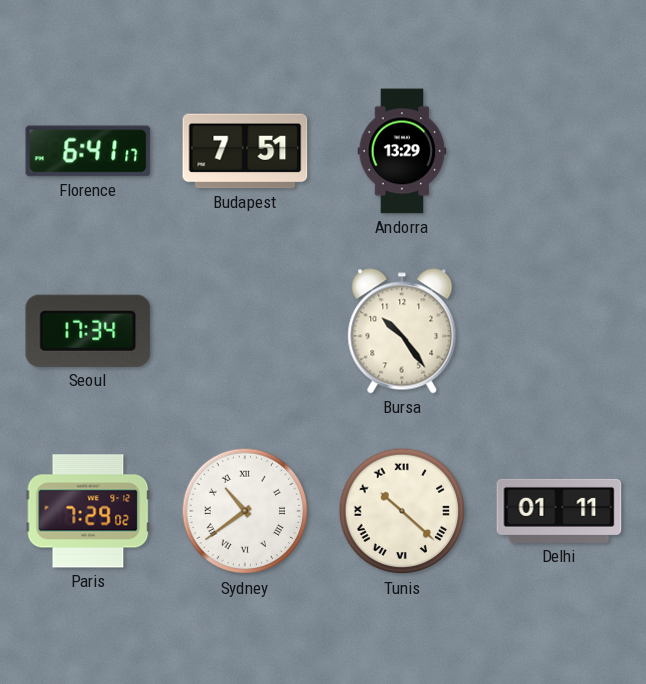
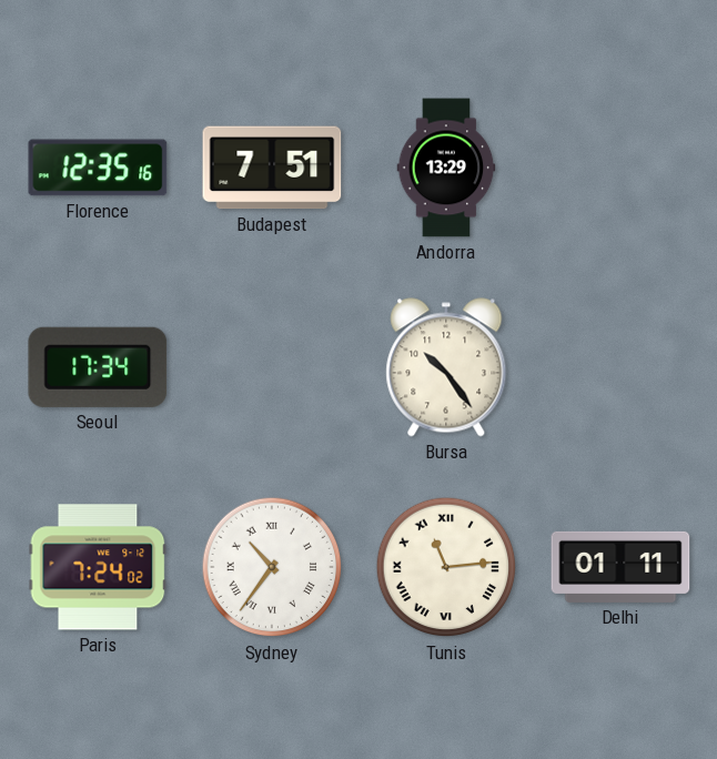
Florence: 6:41 -> 12:35
Paris: 7:29 -> 7:24
Sydney: 10:39 -> 10:36
Tunis: 10:22 -> 11:14
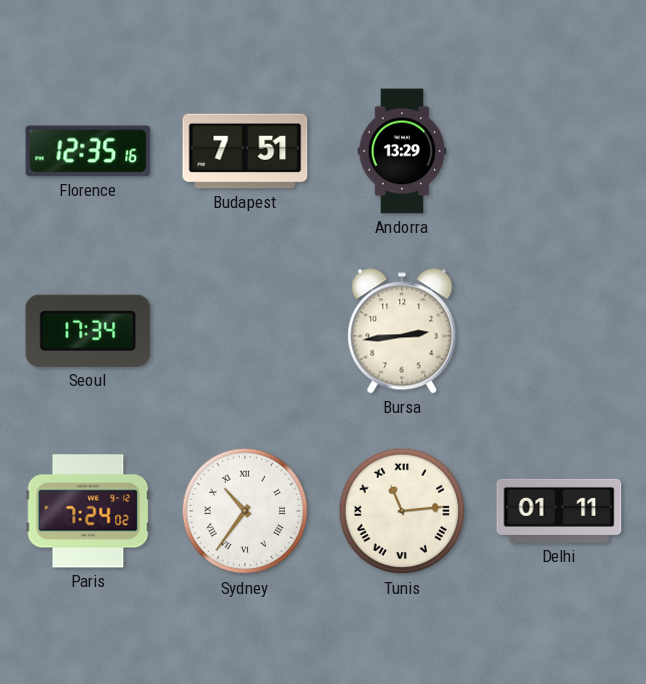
Bursa: 10:24 -> 2:44
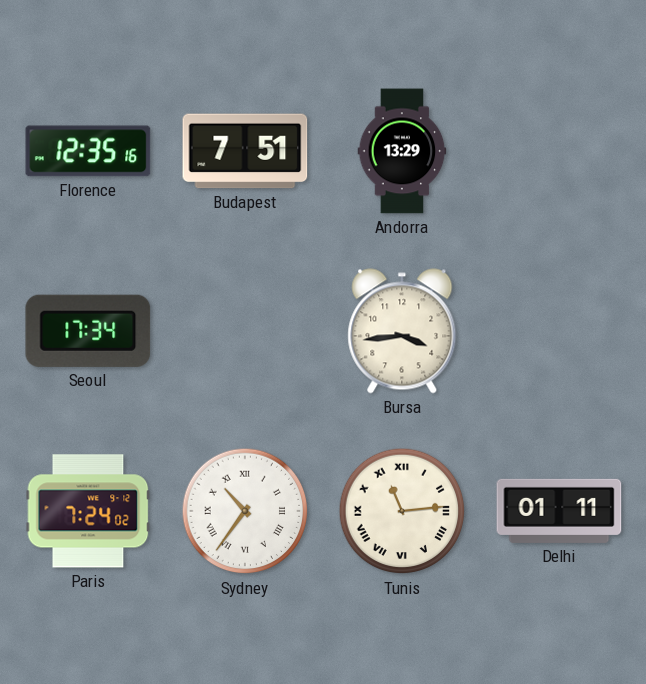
Bursa: 2:44 -> 3:44
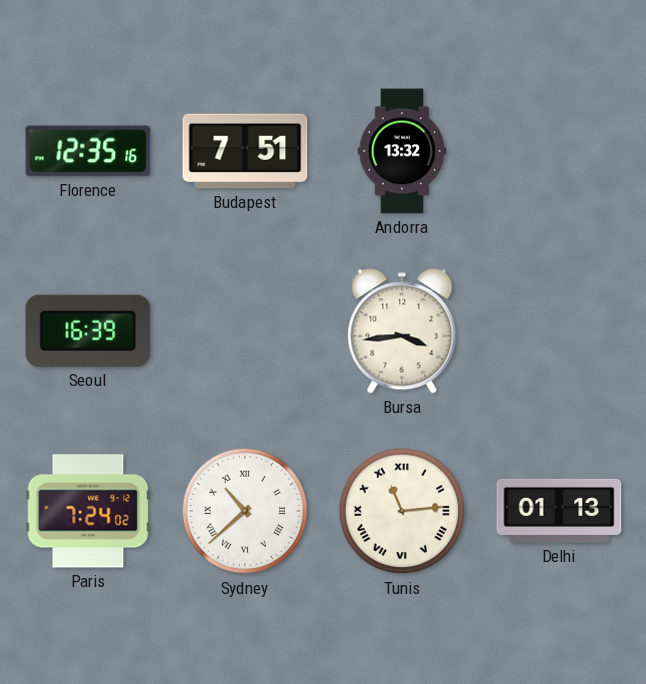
Andorra: 13:29 -> 13:32
Seoul: 17:34 -> 16:39
Sydney: 10:36 -> 10:38
Delhi: 01:11 -> 01:13
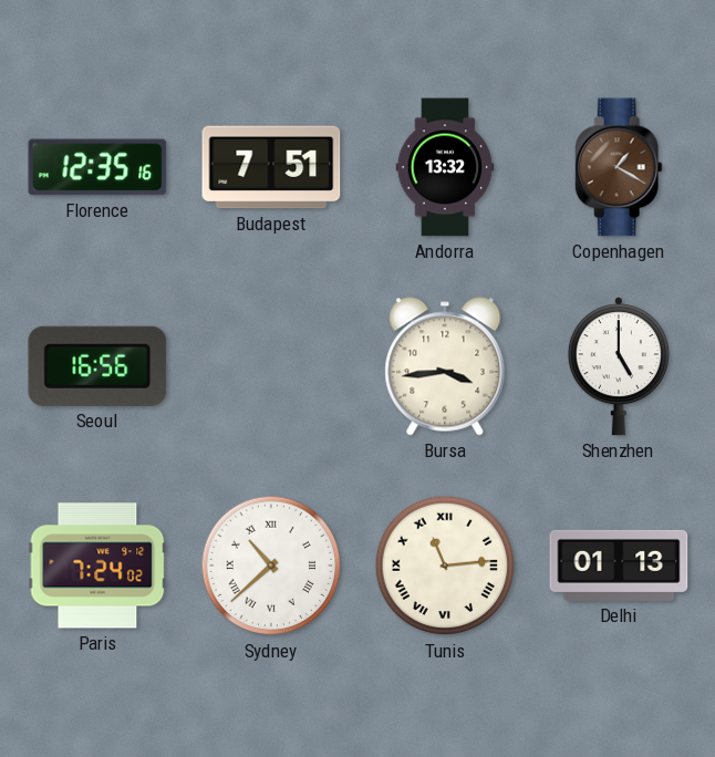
Copenhagen: none -> 1:20
Seoul: 16:39 -> 16:56
Shenzhen: none -> 5:00
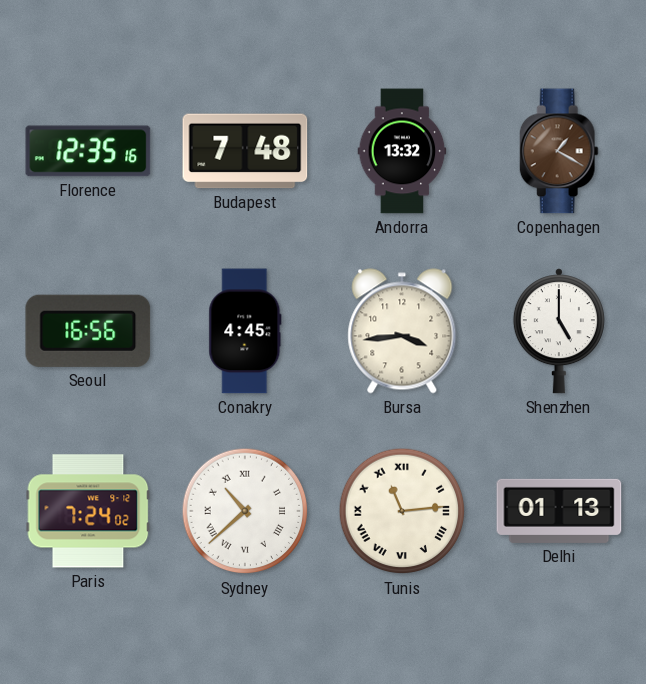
Budapest: 7:51 -> 7:48
Conakry: none -> 4:45
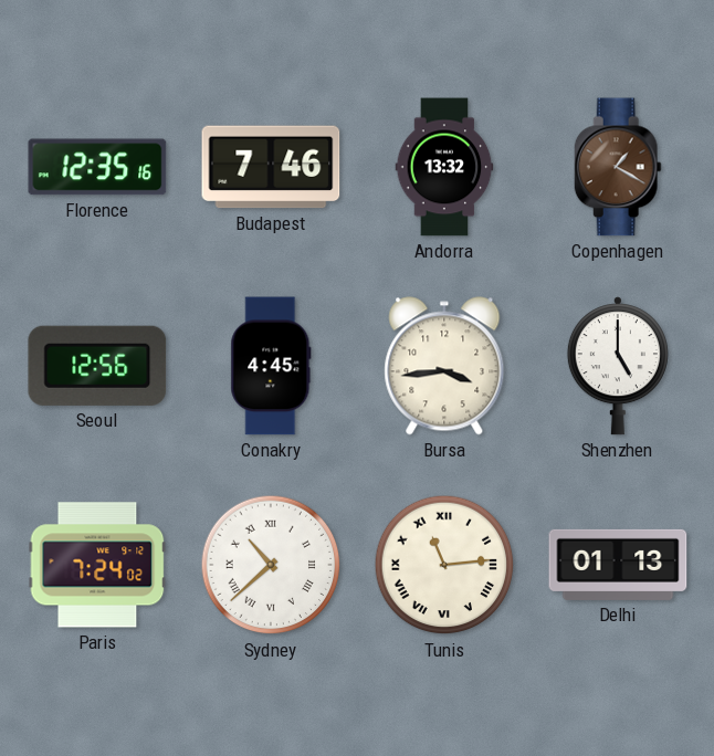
Budapest: 7:48 -> 7:46
Seoul: 16:56 -> 12:56
